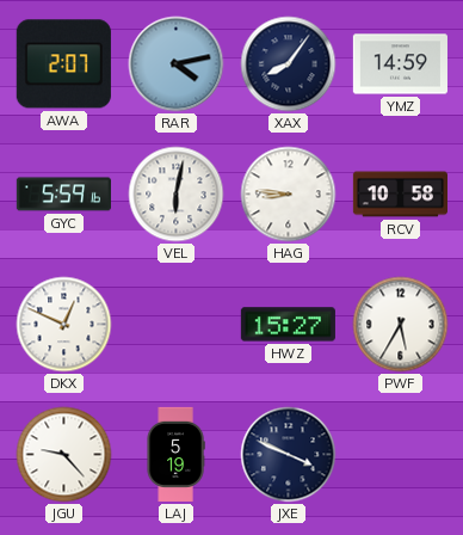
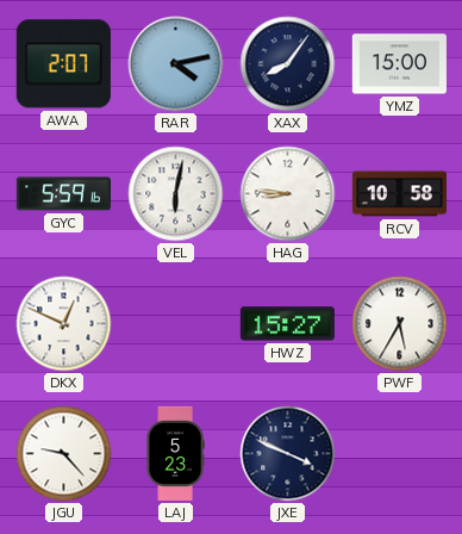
YMZ: 14:59 -> 15:00
LAJ: 5:19 -> 5:23
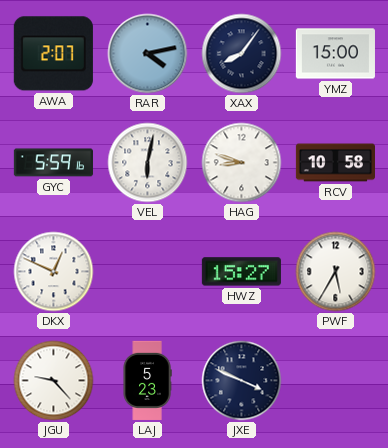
HAG: 8:46 -> 8:48
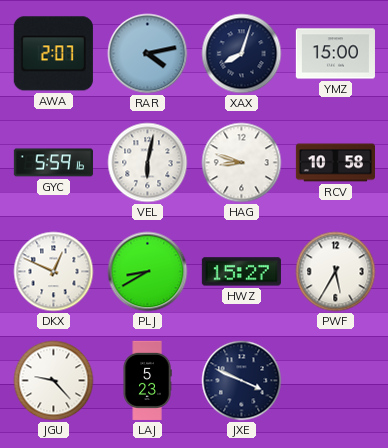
XAX: 8:06 -> 8:03
PLJ: none -> 8:40
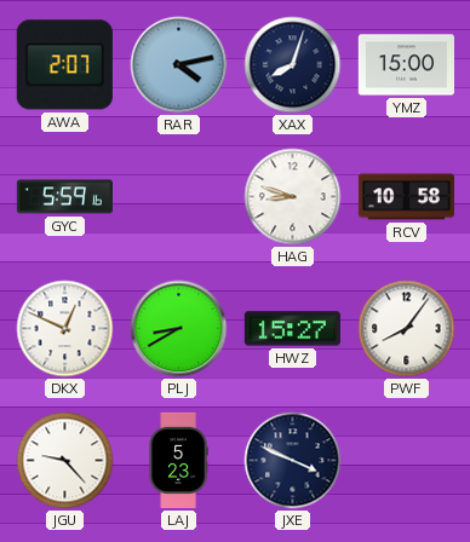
VEL: 6:02 -> none
PWF: 5:35 -> 8:06
